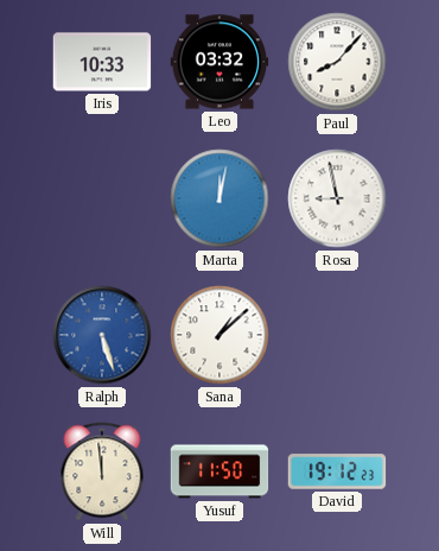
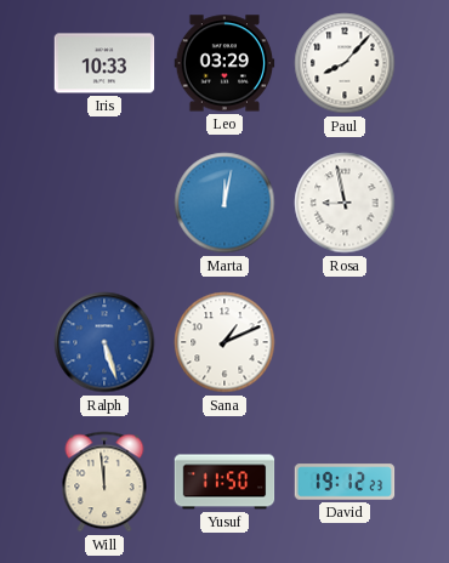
Leo: 03:32 -> 03:29
Sana: 1:08 -> 1:11
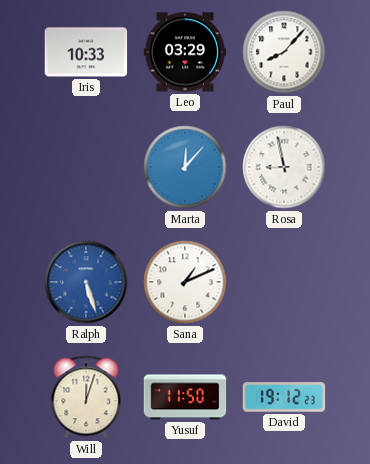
Marta: 12:02 -> 12:07
Will: 11:59 -> 12:03
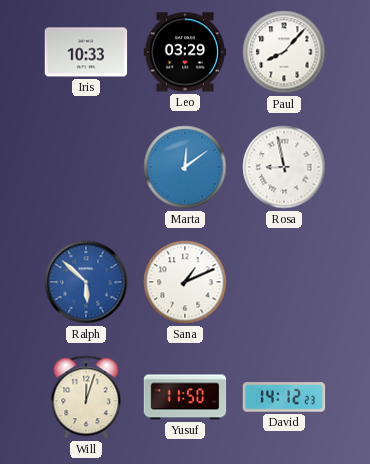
Marta: 12:07 -> 12:09
Ralph: 5:27 -> 5:52
David: 19:12 -> 14:12
